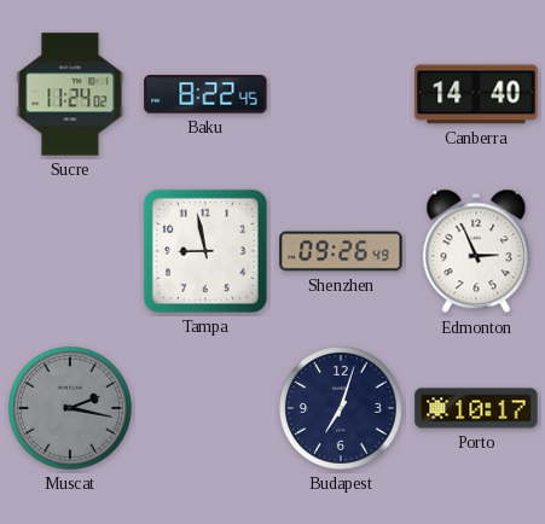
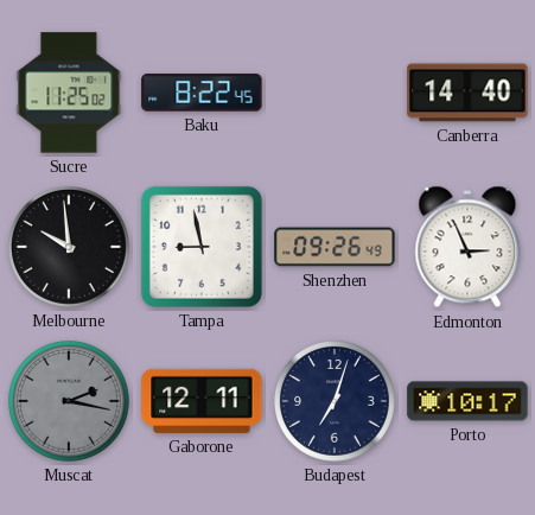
Sucre: 11:24 -> 11:25
Melbourne: none -> 9:59
Gaborone: none -> 12:11
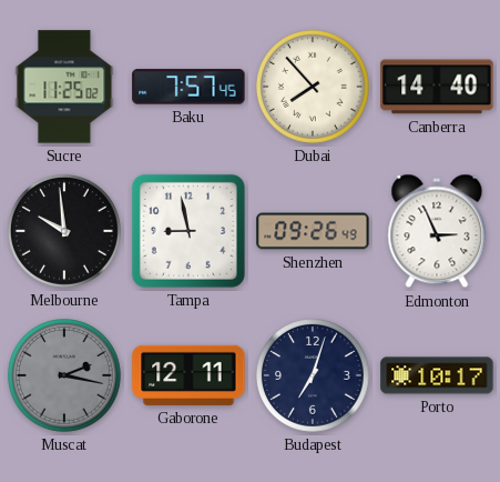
Baku: 8:22 -> 7:57
Dubai: none -> 7:53
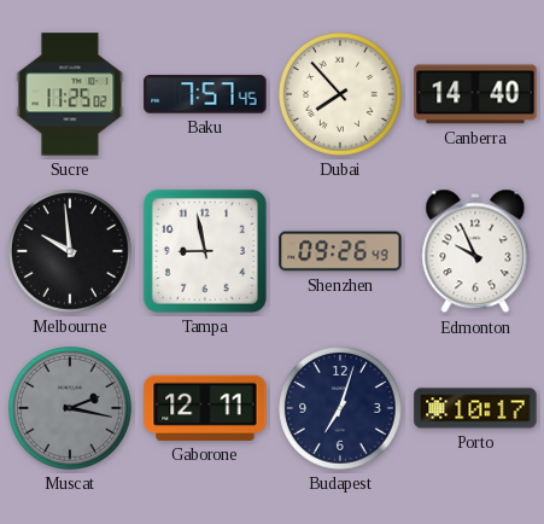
Edmonton: 2:56 -> 9:56
